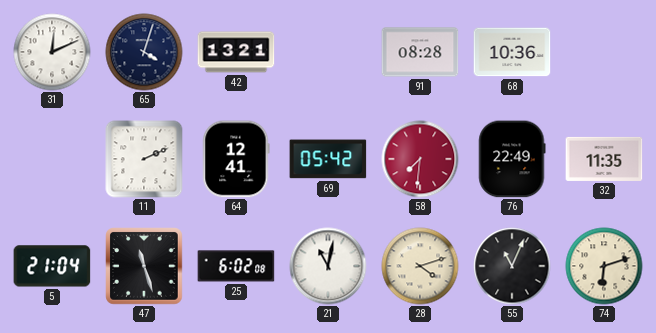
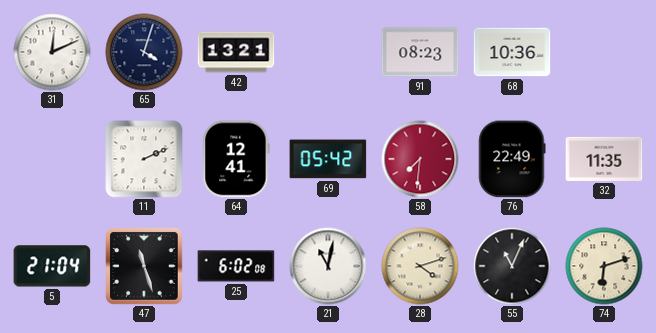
91: 08:28 -> 08:23
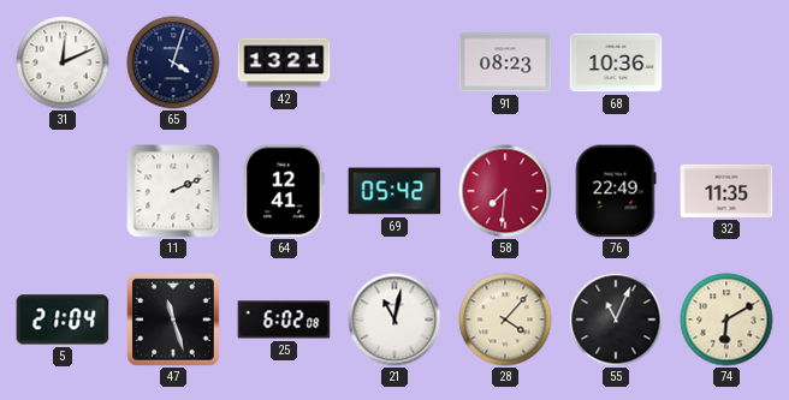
28: 4:12 -> 4:07
74: 6:12 -> 6:10
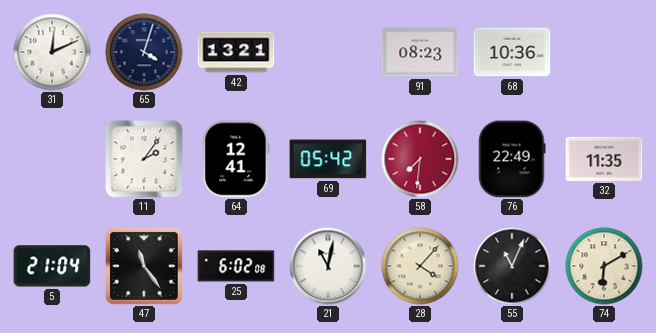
11: 2:11 -> 2:06
47: 11:27 -> 11:24
